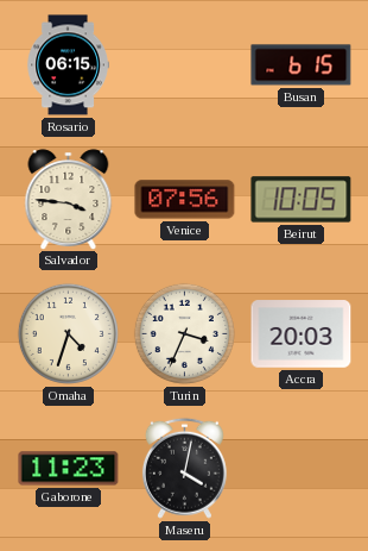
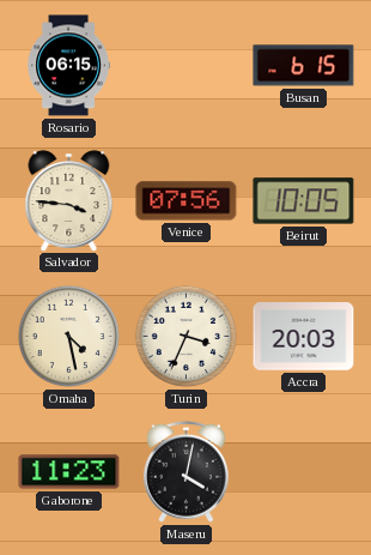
Omaha: 4:33 -> 4:28
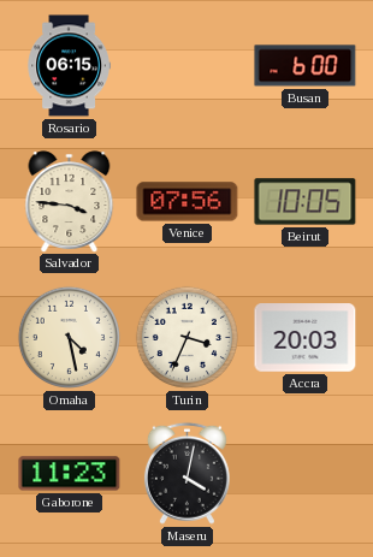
Busan: 6:15 -> 6:00
